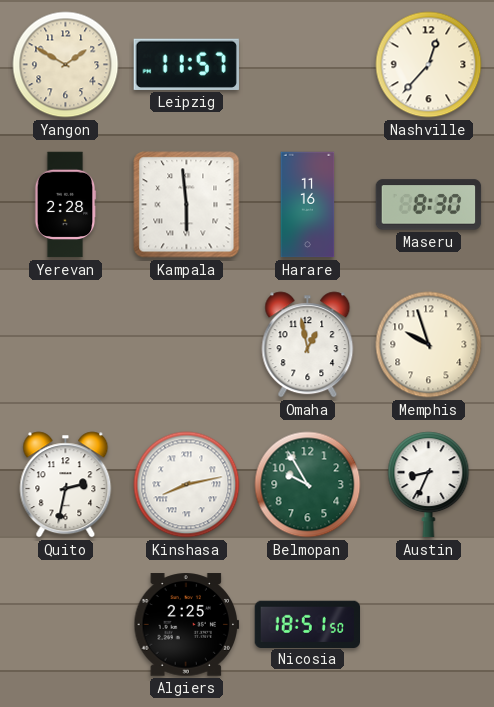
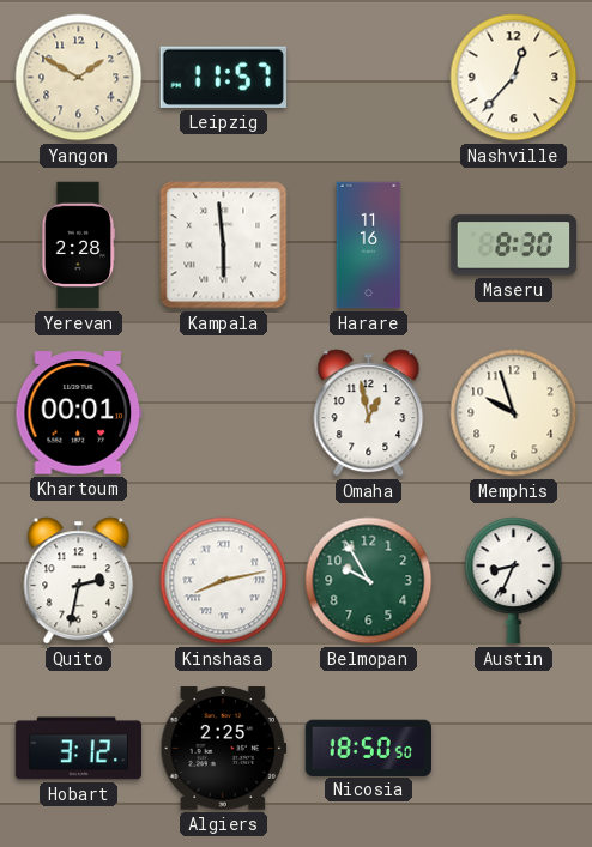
Khartoum: none -> 00:01
Hobart: none -> 3:12
Nicosia: 18:51 -> 18:50
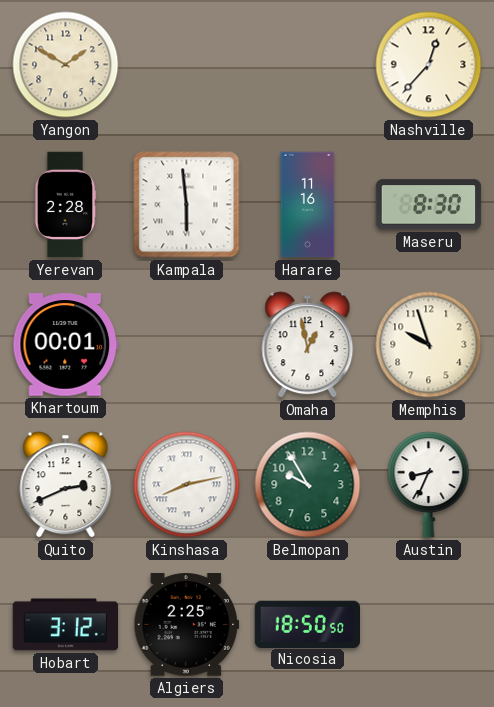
Leipzig: 11:57 -> none
Quito: 2:32 -> 2:41
